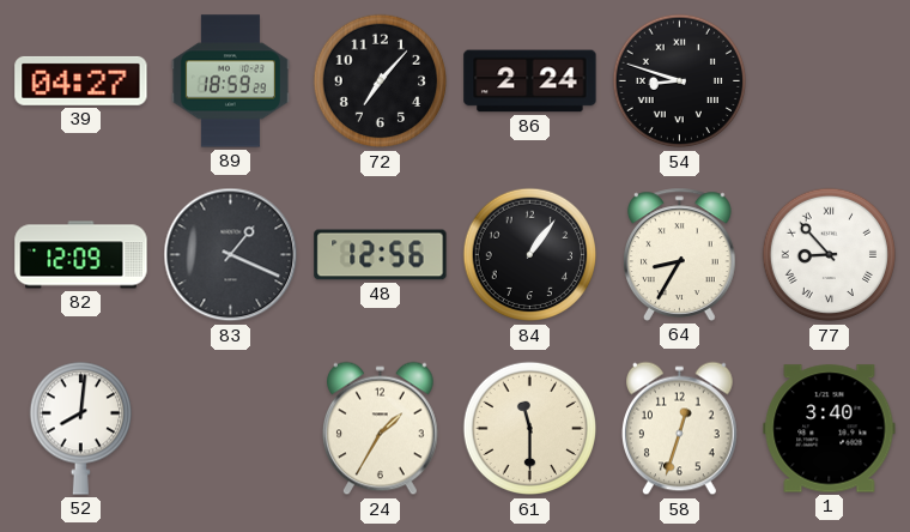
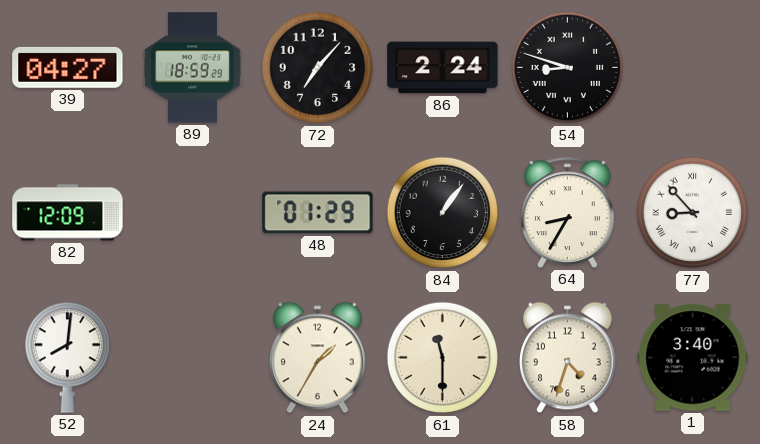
83: 1:19 -> none
48: 12:56 -> 01:29
58: 12:33 -> 4:33
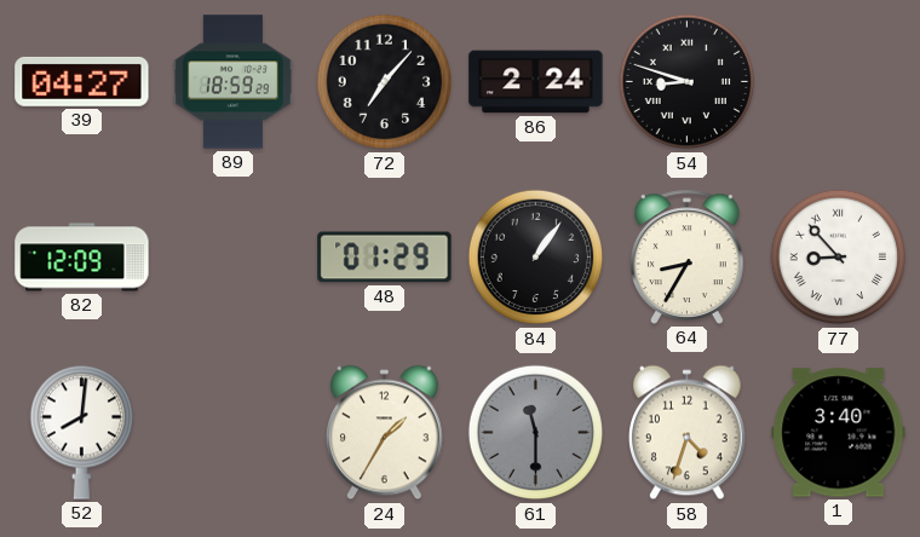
61 dial: cream -> grey
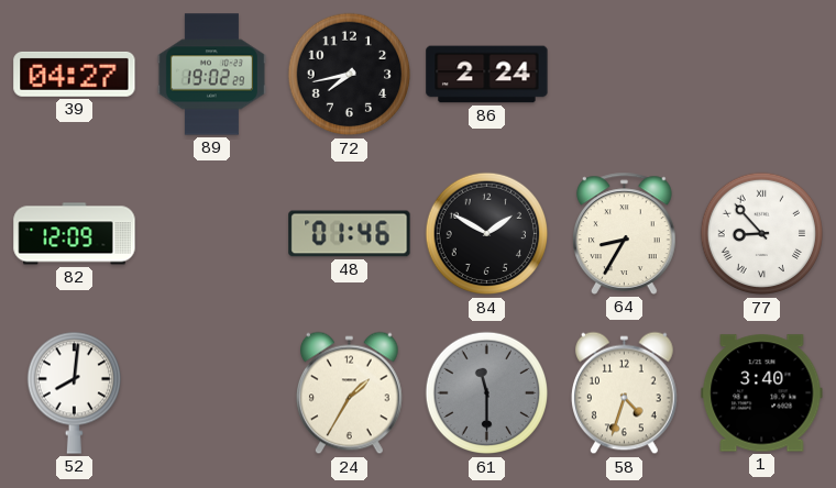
89: 18:59 -> 19:02
72: 7:07 -> 7:43
54: 8:48 -> none
48: 01:29 -> 01:46
84: 1:06 -> 1:50
